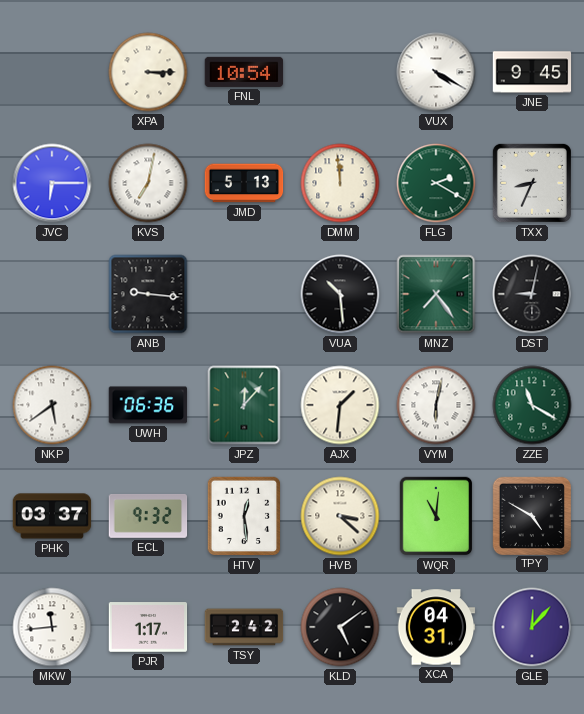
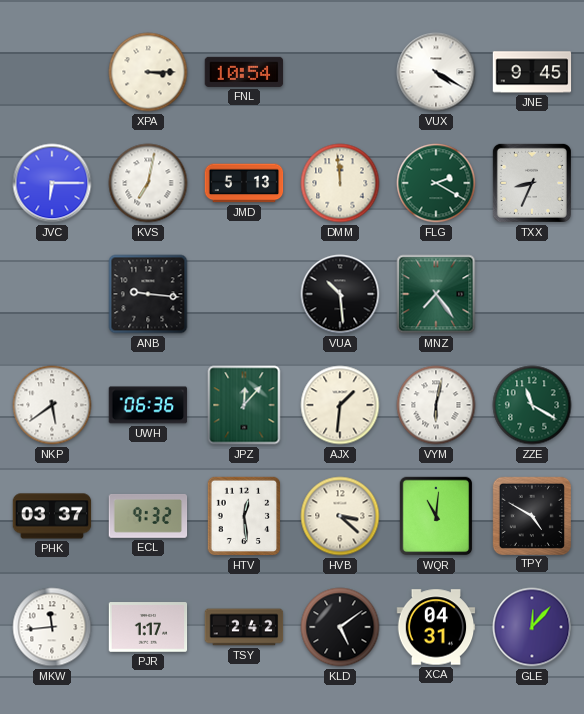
DST: 9:02 -> none
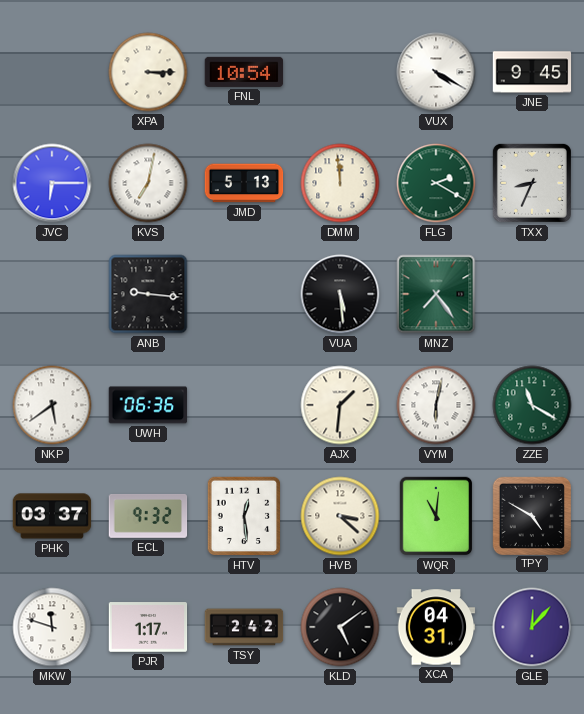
VUA: 10:29 -> 5:29
JPZ: 12:07 -> none
MKW: 11:44 -> 11:48
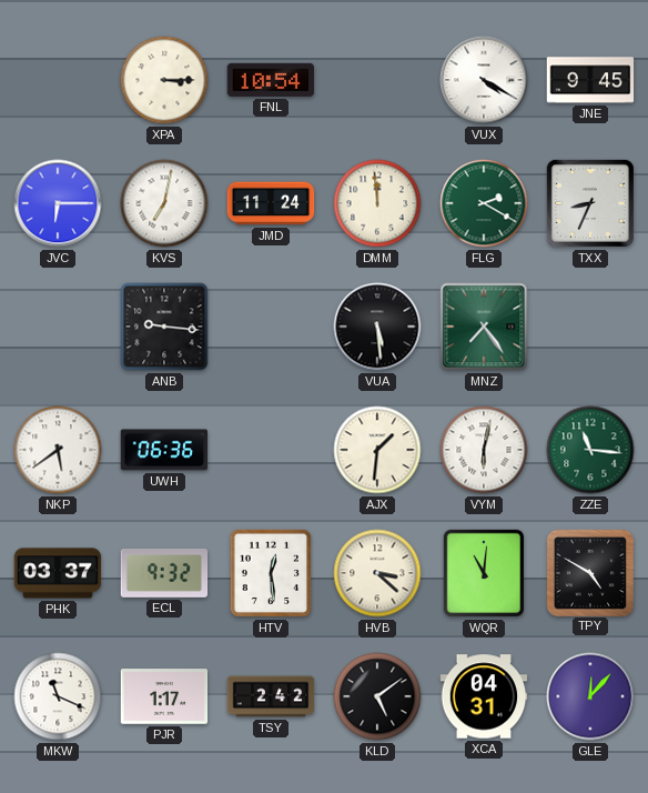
JMD: 5:13 -> 11:24
ZZE: 11:20 -> 11:16
MKW: 11:48 -> 11:19
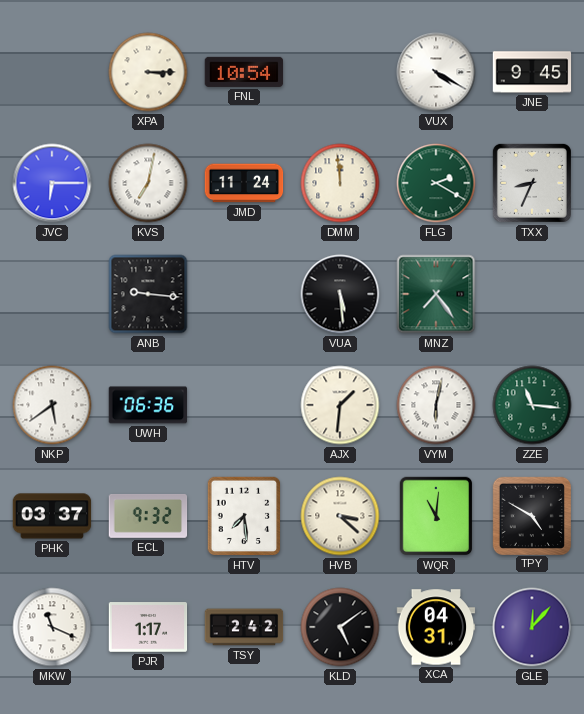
HTV: 12:29 -> 7:29
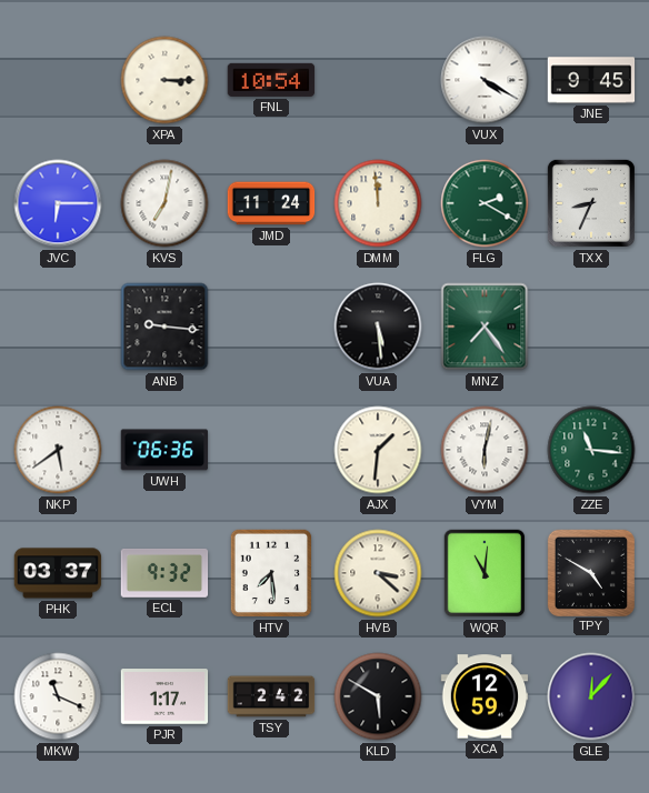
KLD: 5:09 -> 5:50
XCA: 04:31 -> 12:59
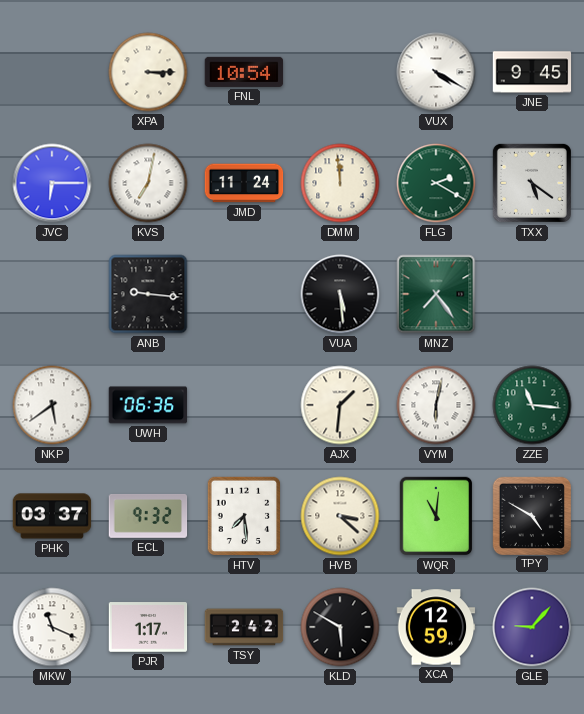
TXX: 8:34 -> 5:21
GLE: 12:07 -> 9:07
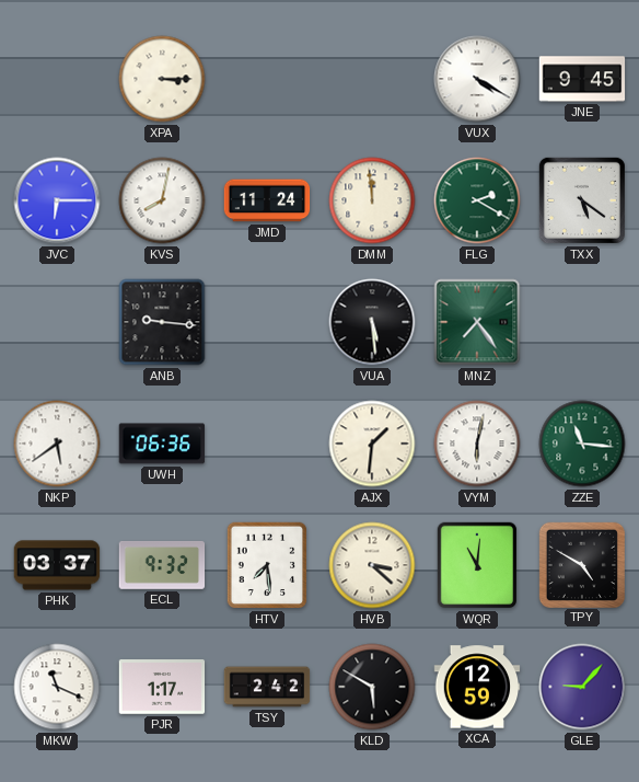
FNL: 10:54 -> none
KVS: 7:02 -> 8:02
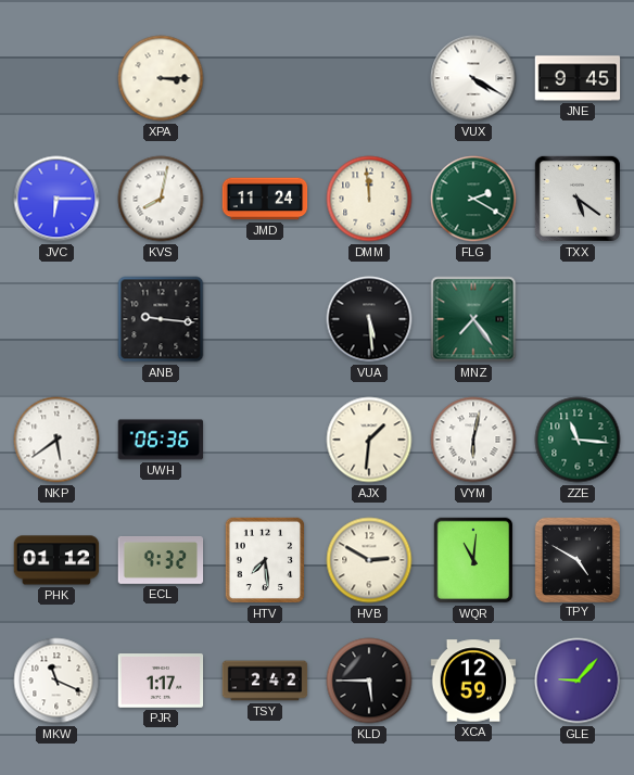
PHK: 03:37 -> 01:12
HVB: 3:22 -> 2:50
KLD: 5:50 -> 5:45
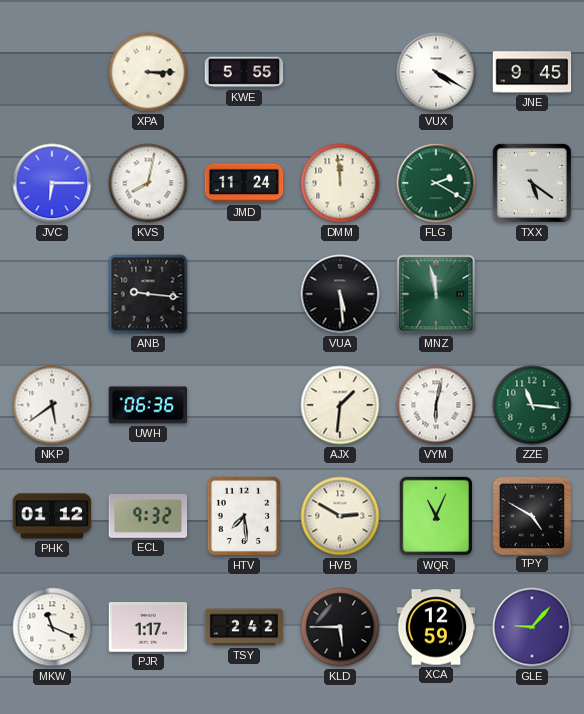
KWE: none -> 5:55
MNZ: 7:24 -> 11:58
WQR: 11:01 -> 11:04
